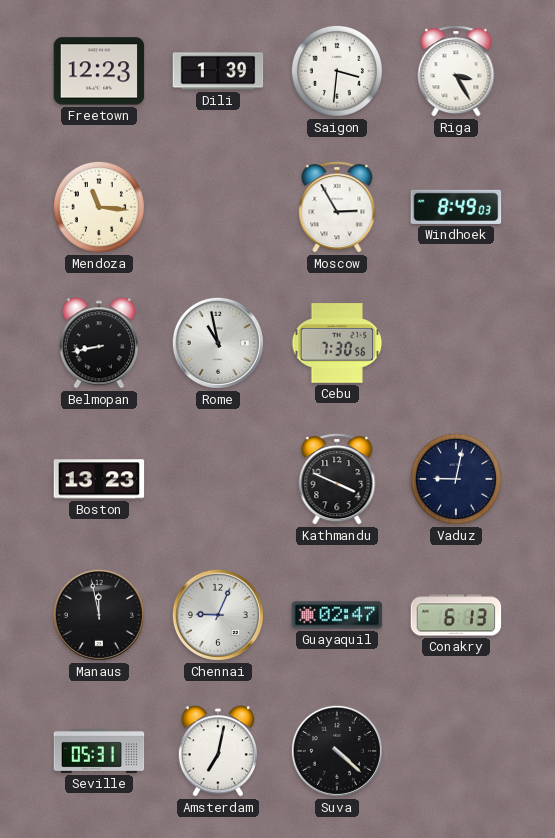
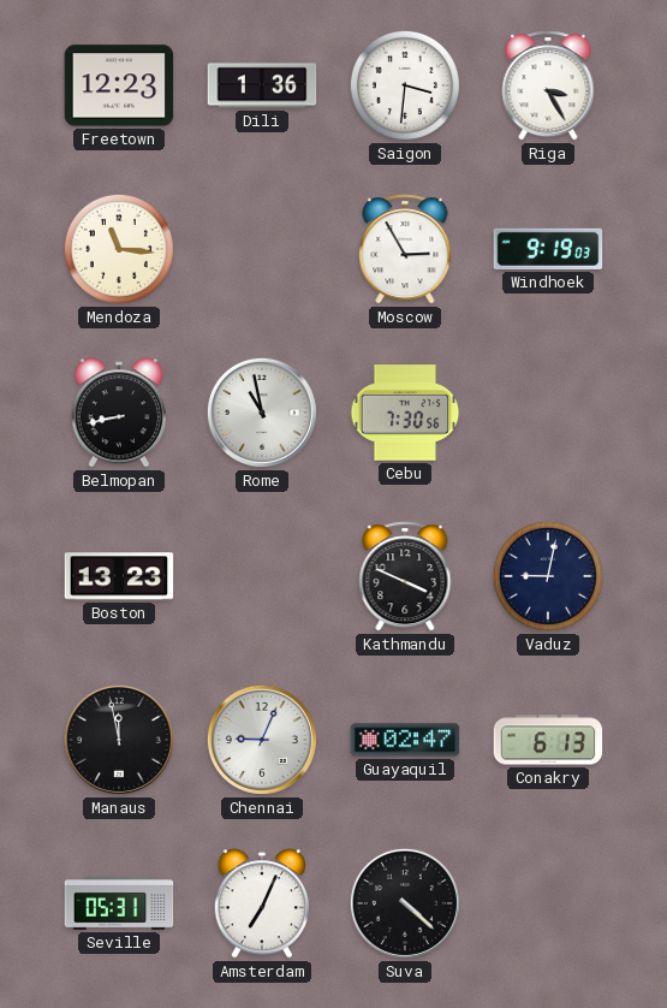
Dili: 1:39 -> 1:36
Windhoek: 8:49 -> 9:19
Amsterdam: 7:02 -> 7:04
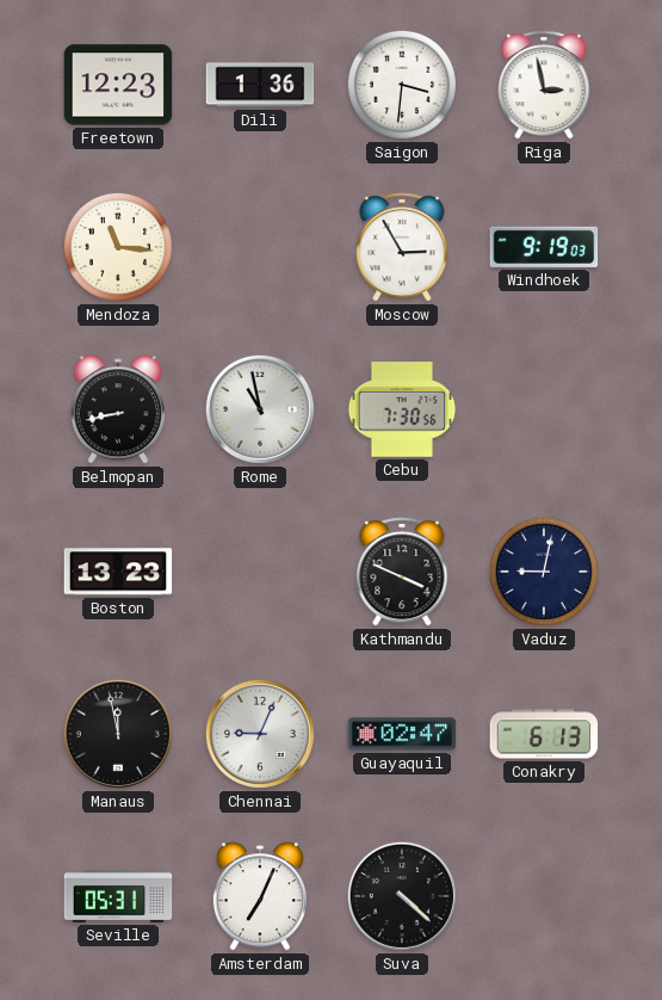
Riga: 3:25 -> 2:58
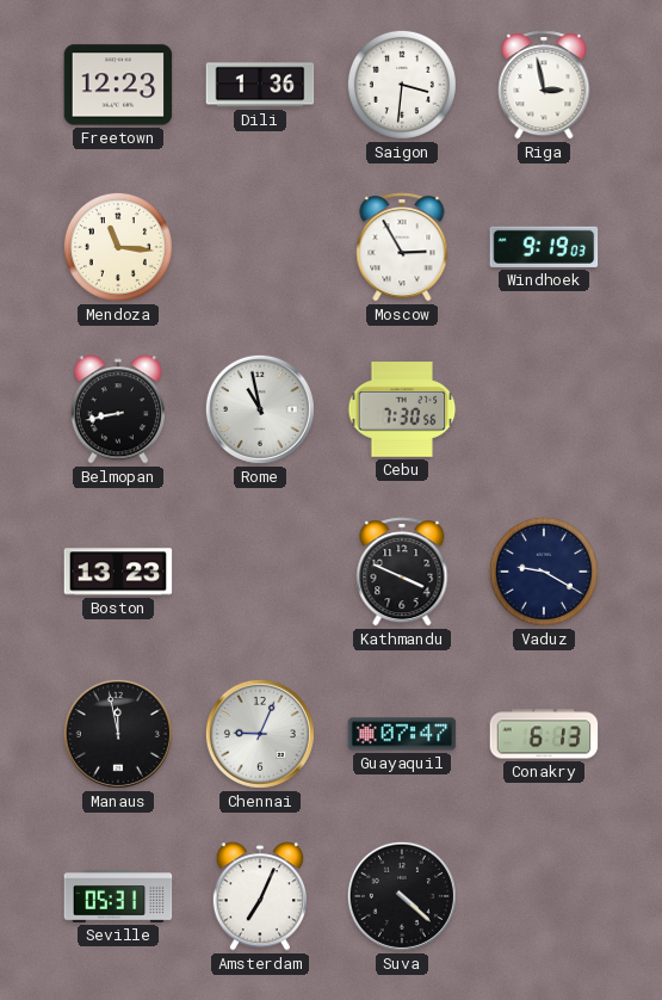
Vaduz: 9:02 -> 9:20
Guayaquil: 02:47 -> 07:47
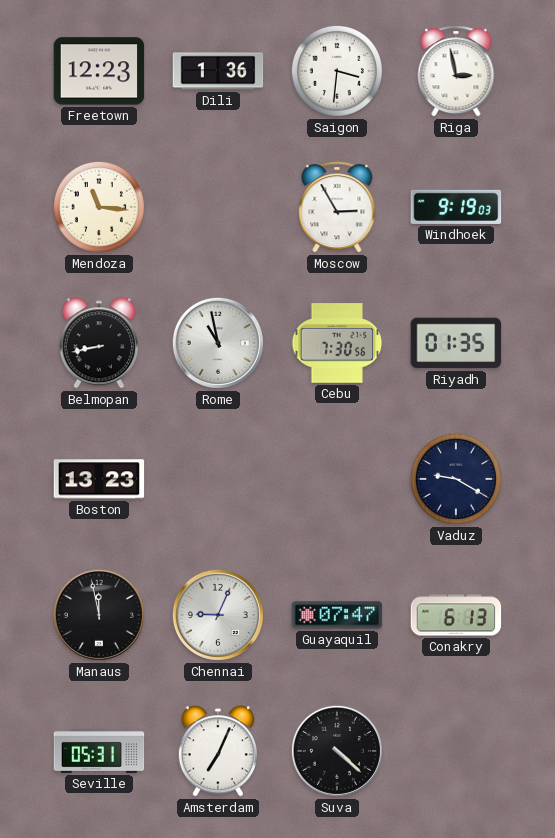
Riyadh: none -> 01:35
Kathmandu: 3:49 -> none
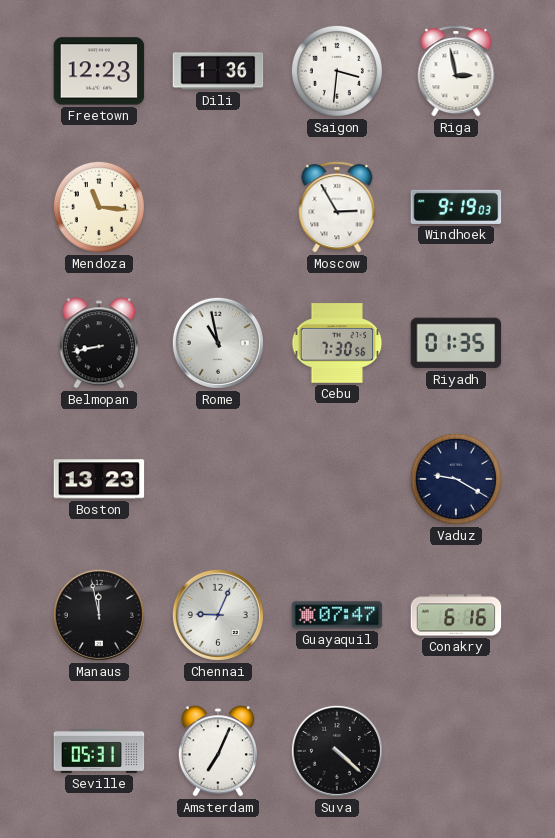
Conakry: 6:13 -> 6:16
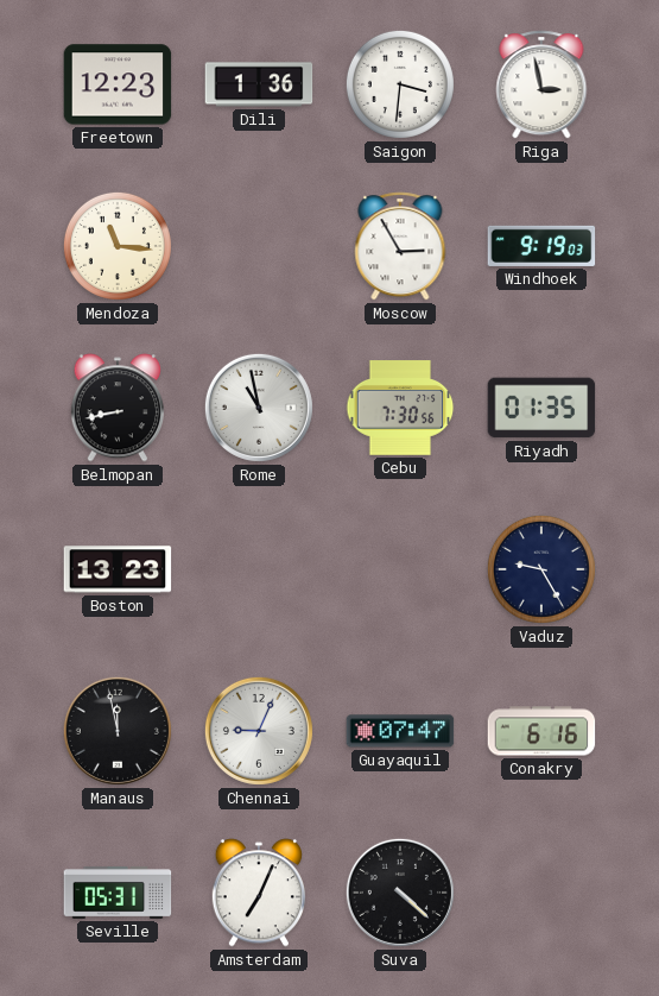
Vaduz: 9:20 -> 9:25
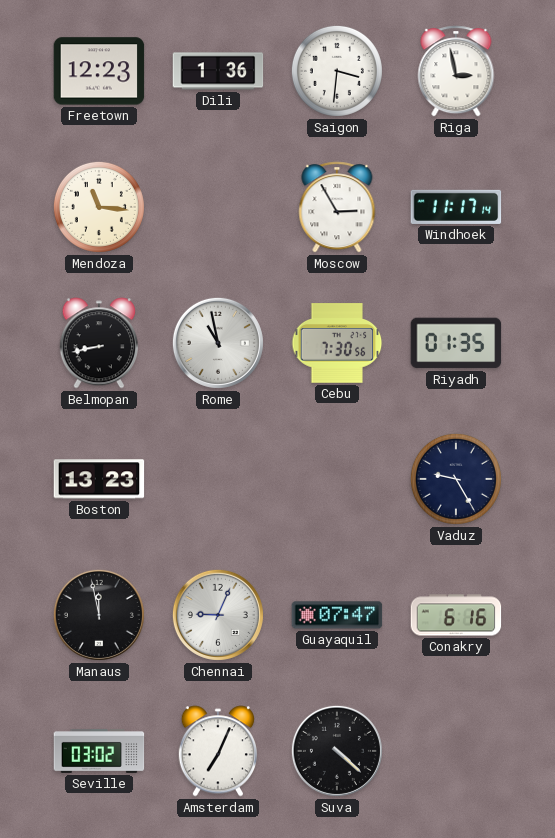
Windhoek: 9:19 -> 11:17
Seville: 05:31 -> 03:02
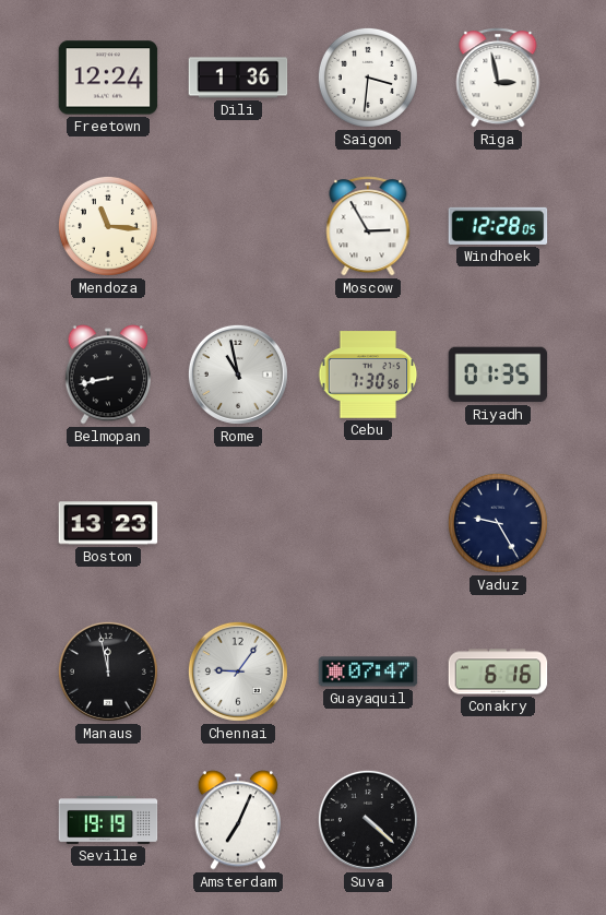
Freetown: 12:23 -> 12:24
Windhoek: 11:17 -> 12:28
Chennai: 9:04 -> 9:06
Seville: 03:02 -> 19:19
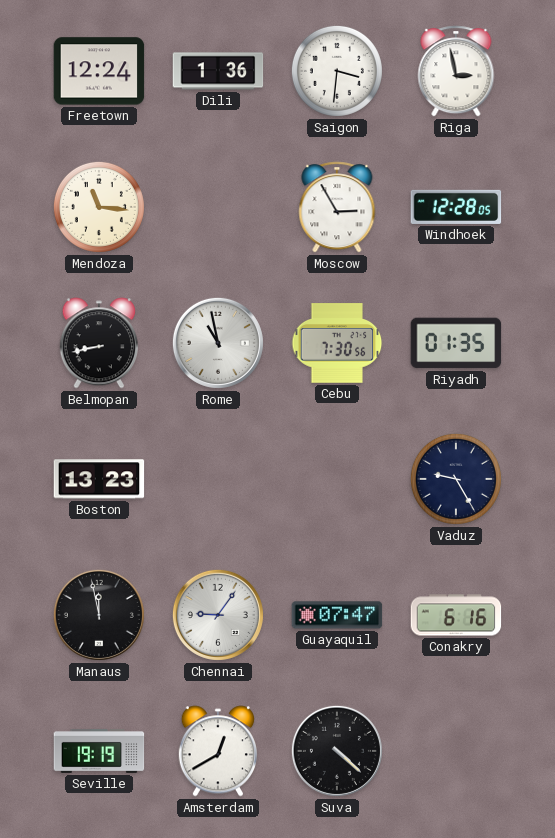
Amsterdam: 7:04 -> 12:40
